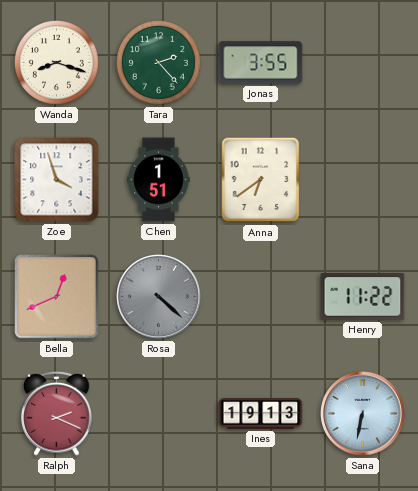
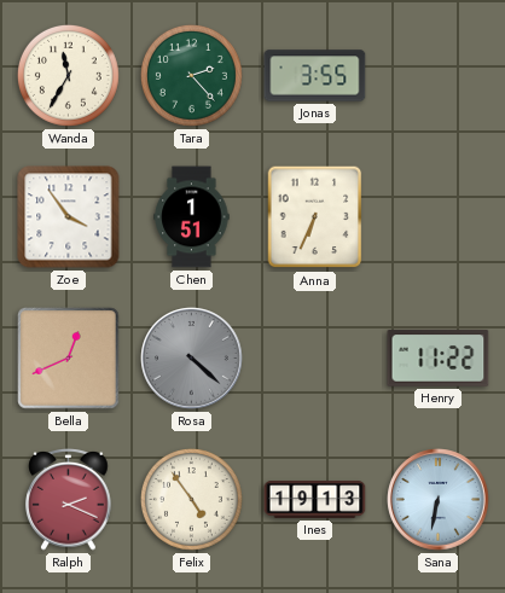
Wanda: 8:18 -> 11:35
Zoe: 3:57 -> 3:54
Anna: 6:39 -> 6:34
Felix: none -> 4:54
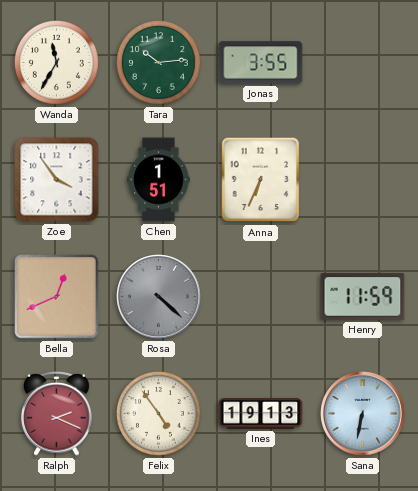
Tara: 2:23 -> 10:14
Henry: 11:22 -> 11:59
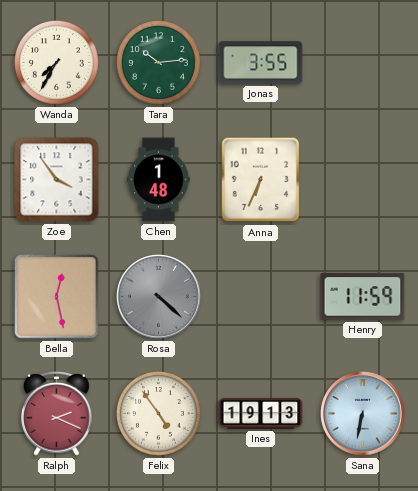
Wanda: 11:35 -> 7:35
Chen: 1:51 -> 1:48
Bella: 12:41 -> 12:28
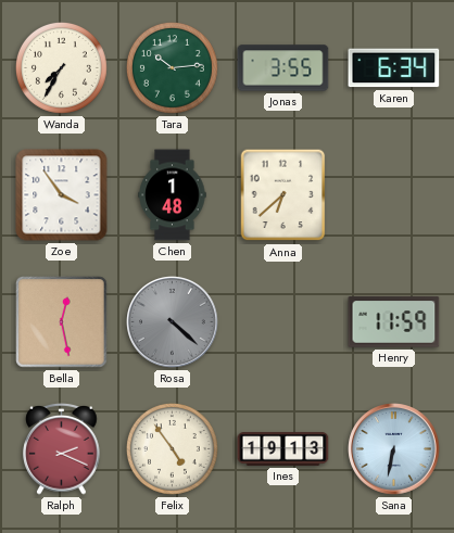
Karen: none -> 6:34
Anna: 6:34 -> 6:38
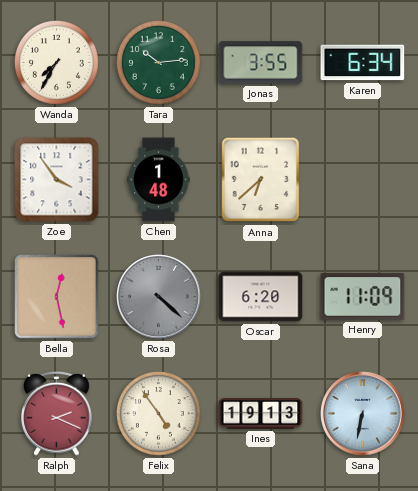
Oscar: none -> 6:20
Henry: 11:59 -> 11:09
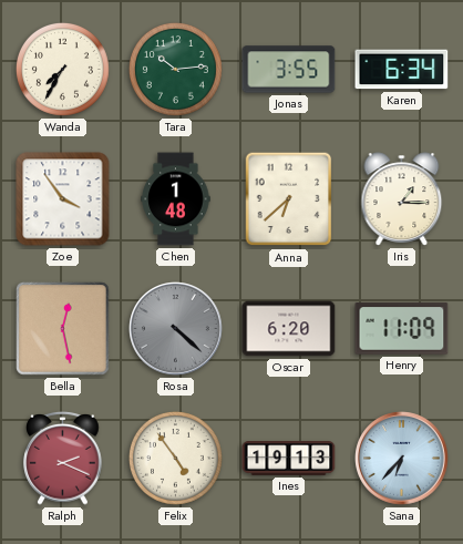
Iris: none -> 1:15
Sana: 6:32 -> 6:37
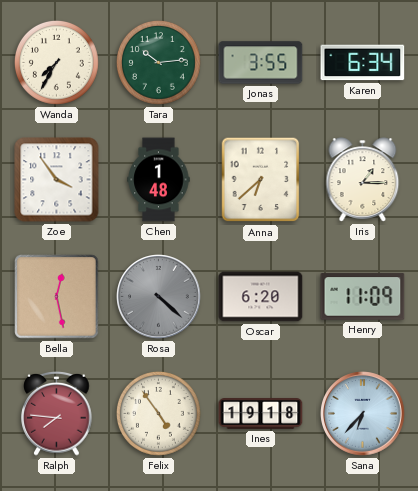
Ralph: 2:19 -> 7:46
Ines: 19:13 -> 19:18
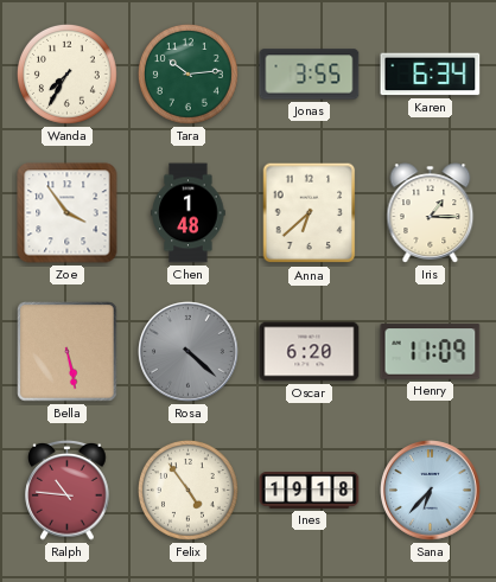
Bella: 12:28 -> 5:28
Ralph: 7:46 -> 10:46
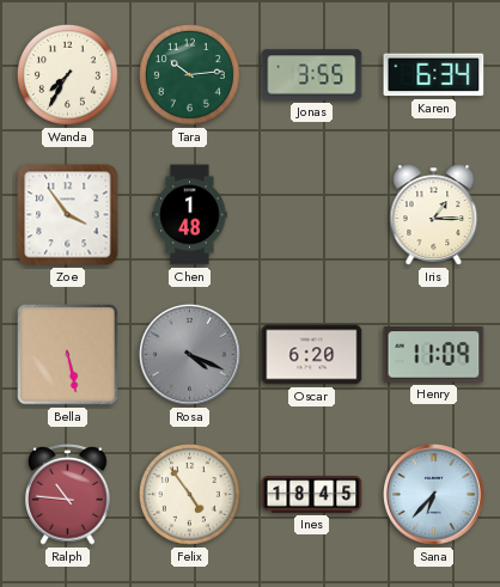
Anna: 6:38 -> none
Rosa: 4:22 -> 4:19
Ines: 19:18 -> 18:45
